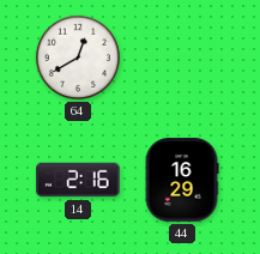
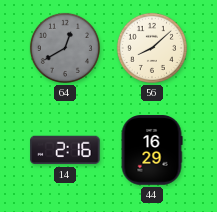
64 dial: white -> grey
56: none -> 8:08
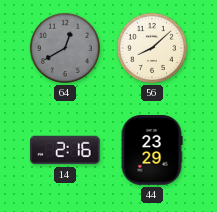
44: 16:29 -> 23:29
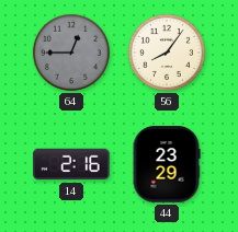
64: 12:40 -> 12:45
56: 8:08 -> 8:06
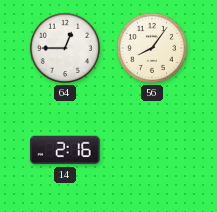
64 dial: grey -> white
44: 23:29 -> none
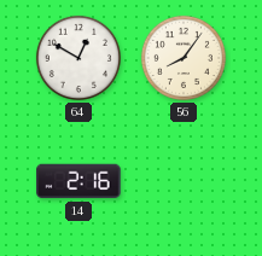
64: 12:45 -> 12:50
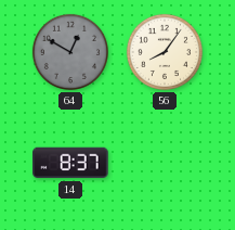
64 dial: white -> grey
14: 2:16 -> 8:37
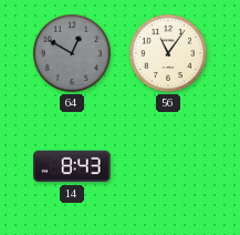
56: 8:06 -> 11:06
14: 8:37 -> 8:43
